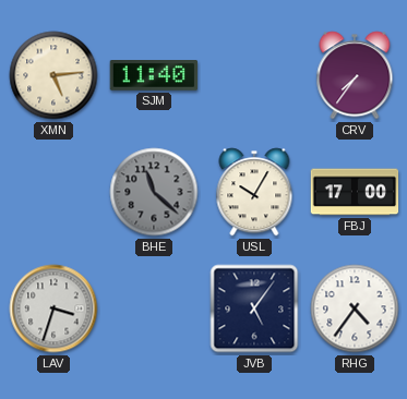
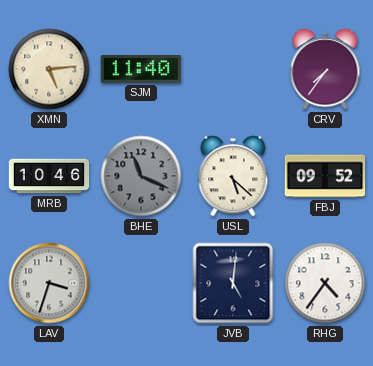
MRB: none -> 10:46
BHE: 11:22 -> 11:19
USL: 10:05 -> 5:22
FBJ: 17:00 -> 09:52
JVB: 5:06 -> 5:01
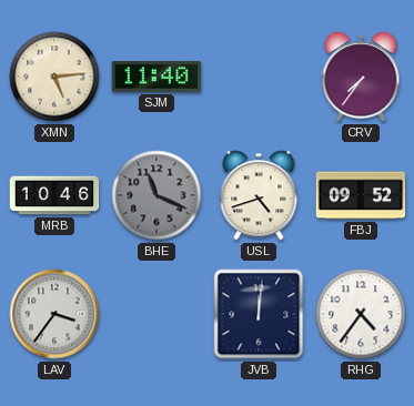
USL: 5:22 -> 4:42
LAV: 3:33 -> 3:36
JVB: 5:01 -> 12:01
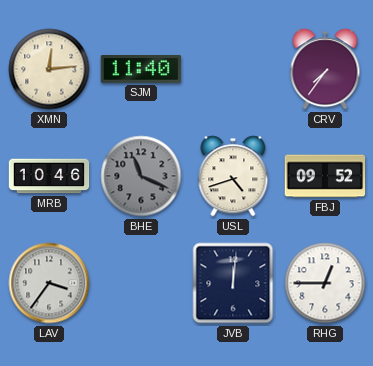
XMN: 5:14 -> 12:14
RHG: 4:36 -> 12:45
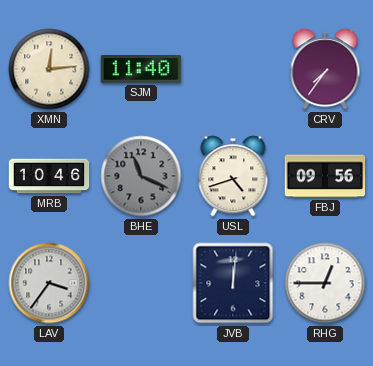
FBJ: 09:52 -> 09:56
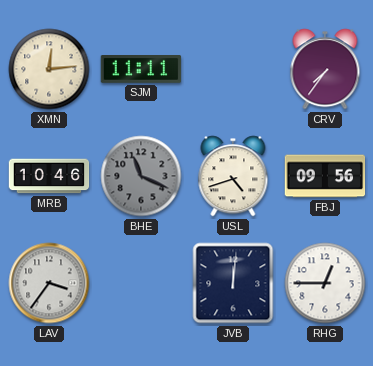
SJM: 11:40 -> 11:11
